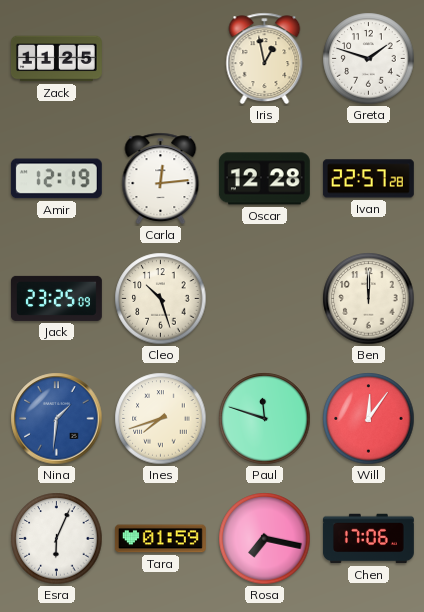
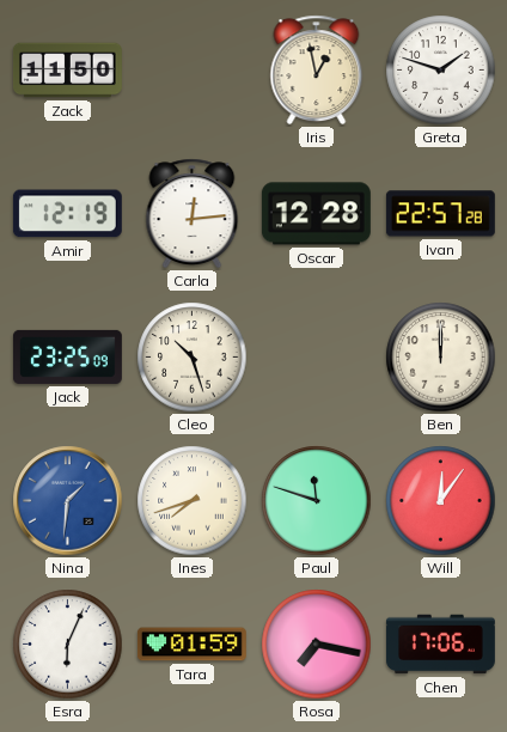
Zack: 11:25 -> 11:50
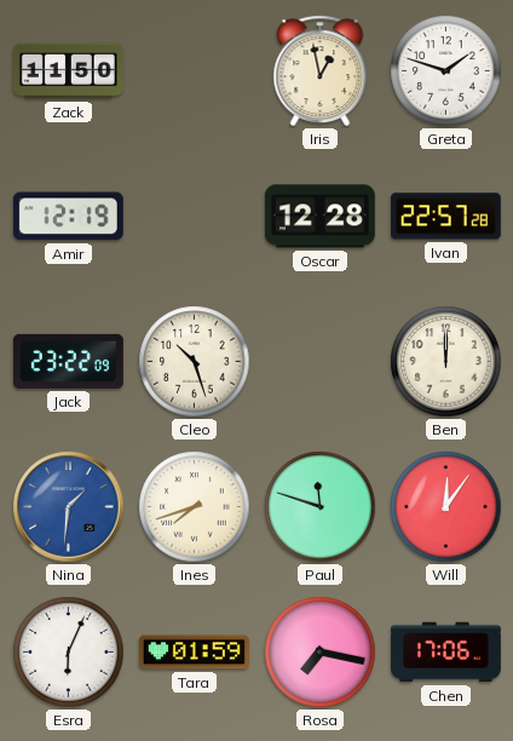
Carla: 12:14 -> none
Jack: 23:25 -> 23:22
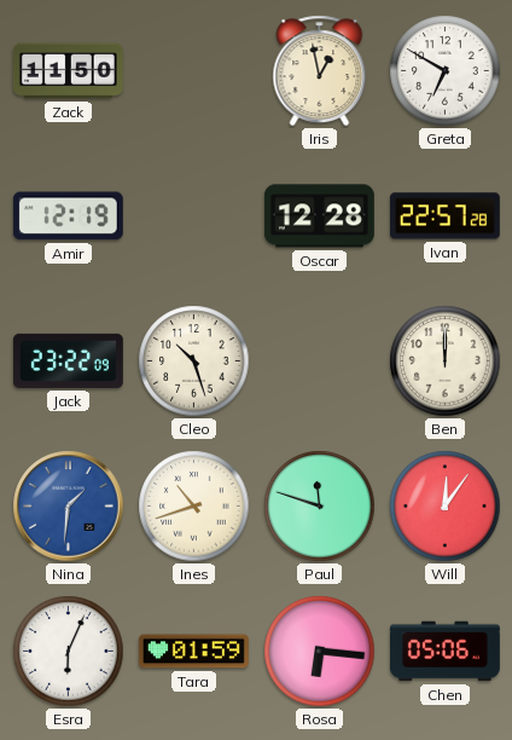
Greta: 1:48 -> 6:50
Ines: 7:42 -> 10:42
Rosa: 7:17 -> 6:16
Chen: 17:06 -> 05:06
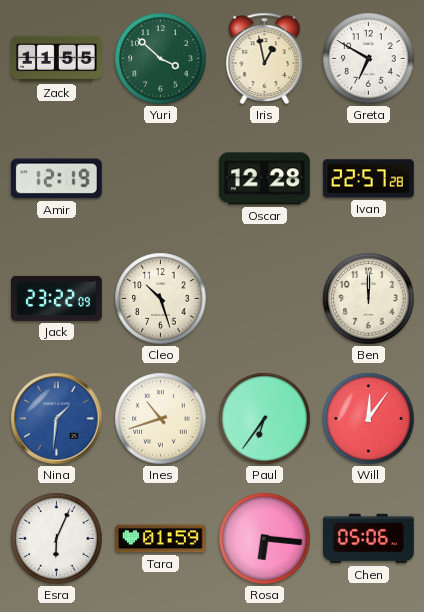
Zack: 11:50 -> 11:55
Yuri: none -> 3:52
Paul: 11:48 -> 6:36
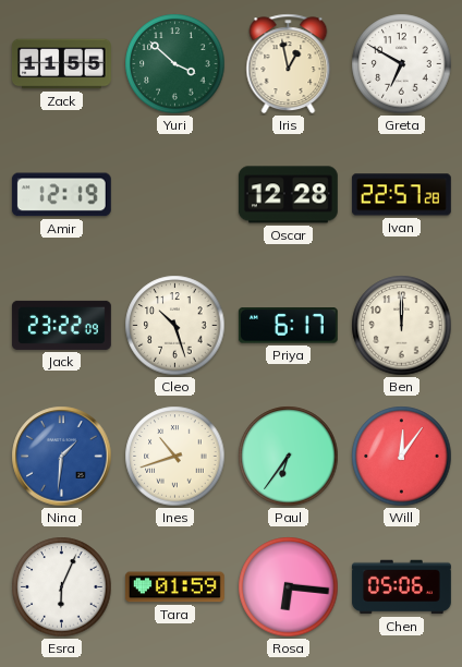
Priya: none -> 6:17
